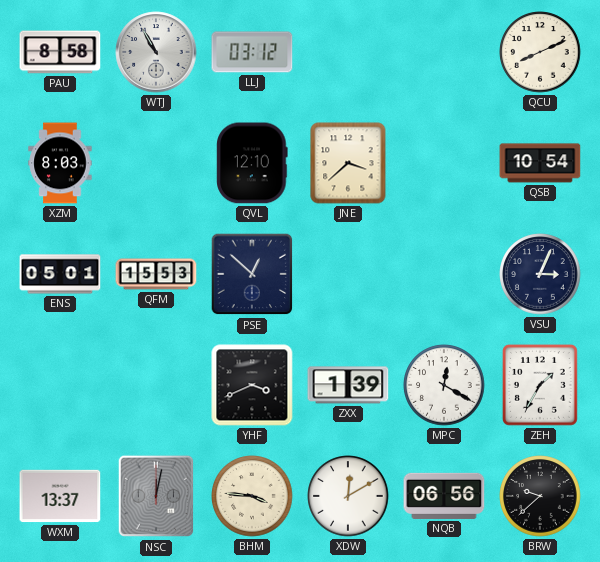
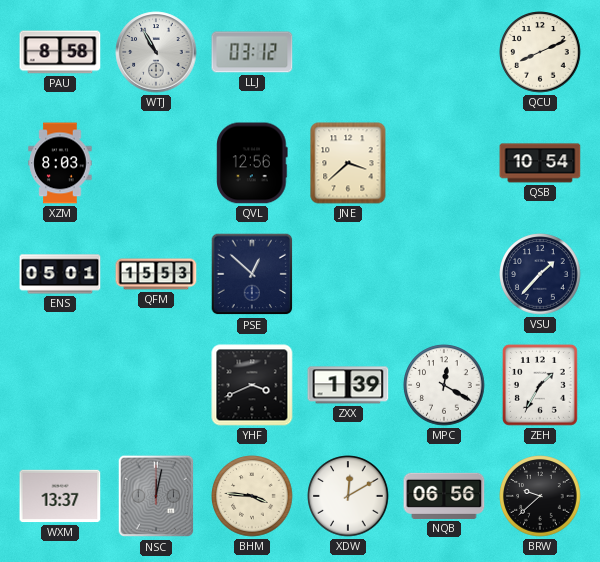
QVL: 12:10 -> 12:56
VSU: 3:04 -> 1:37
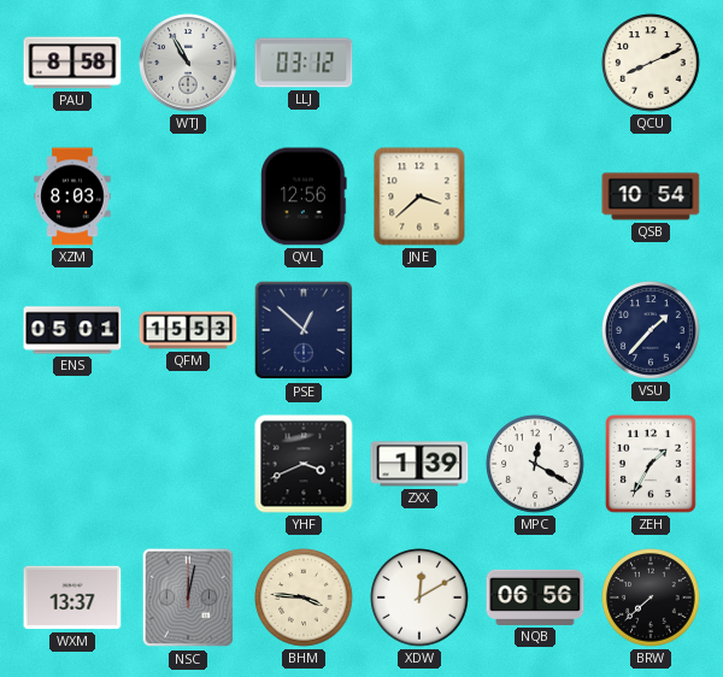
BRW: 9:38 -> 7:38
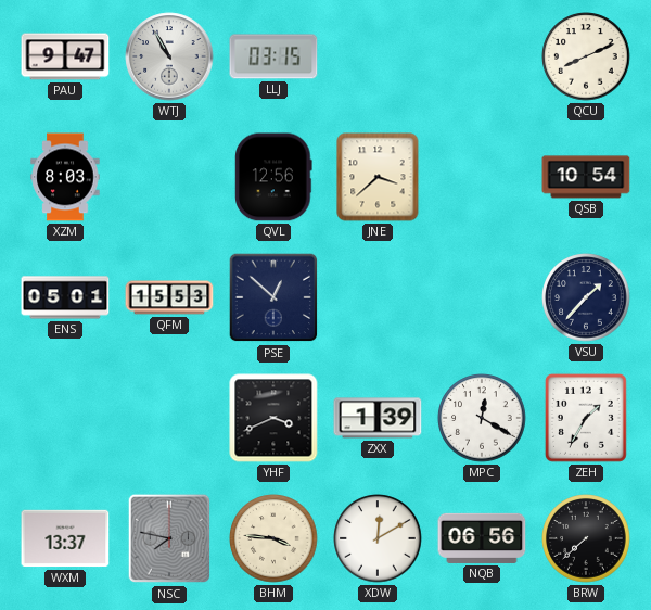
PAU: 8:58 -> 9:47
LLJ: 03:12 -> 03:15
NSC: 12:02 -> 7:47
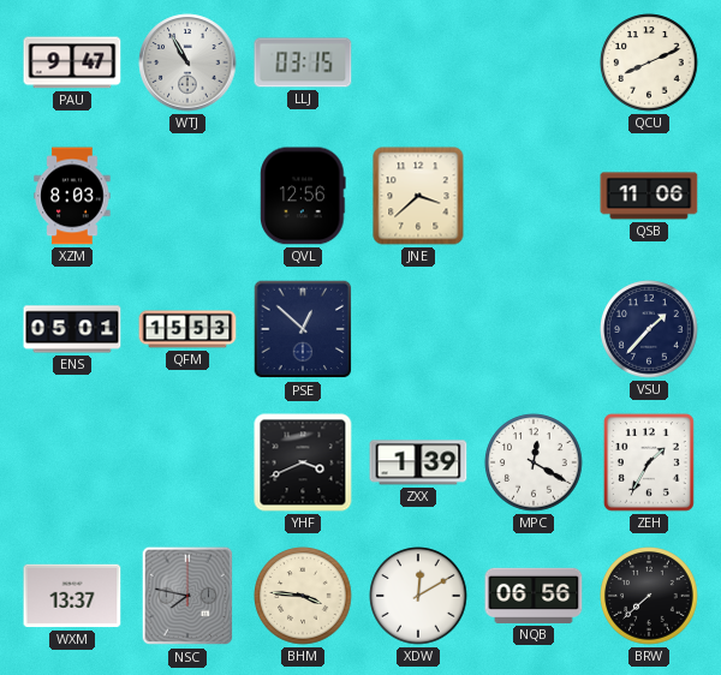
QSB: 10:54 -> 11:06
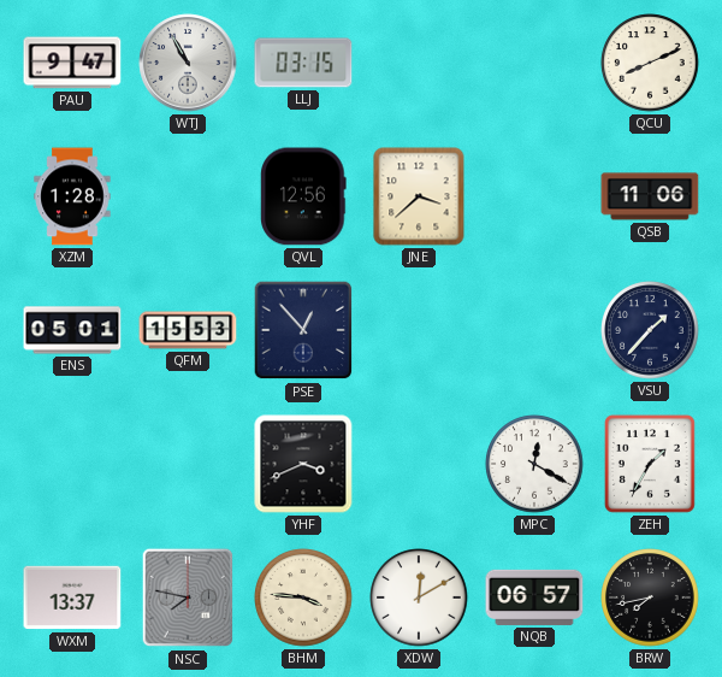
XZM: 8:03 -> 1:28
PSE: 12:52 -> 12:53
ZXX: 1:39 -> none
NQB: 06:56 -> 06:57
BRW: 7:38 -> 7:43
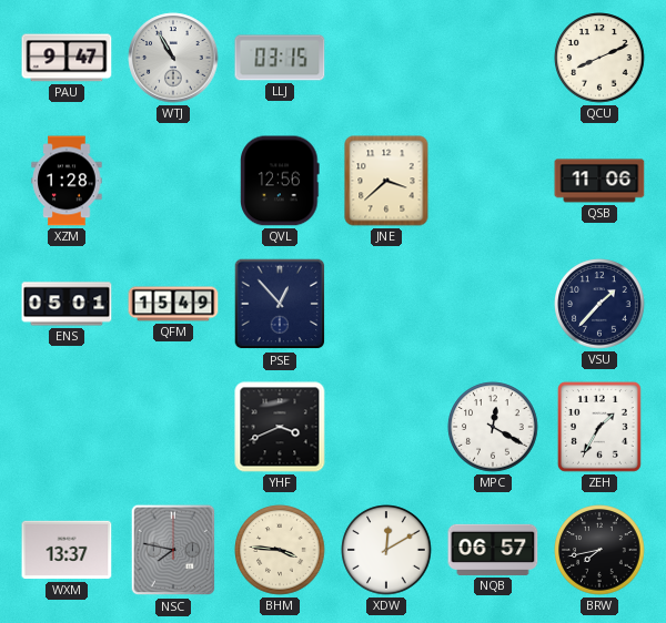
QFM: 15:53 -> 15:49
